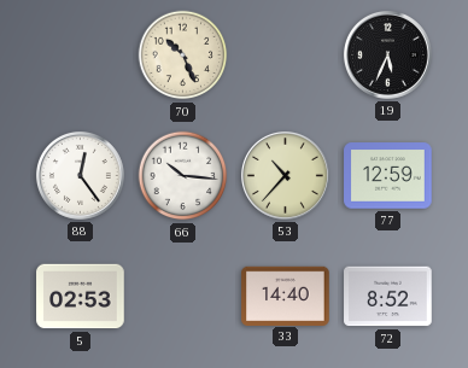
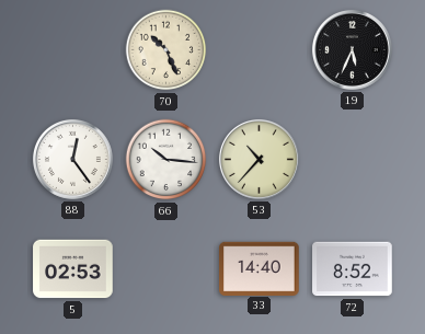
77: 12:59 -> none
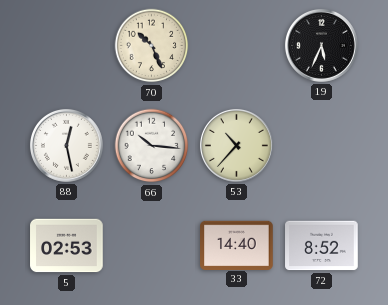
88: 12:24 -> 12:28
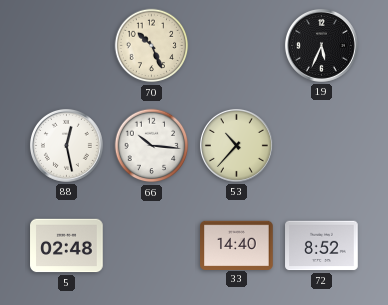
5: 02:53 -> 02:48
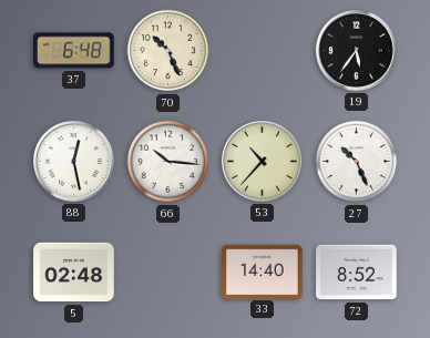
37: none -> 6:48
19: 5:34 -> 5:36
27: none -> 10:26
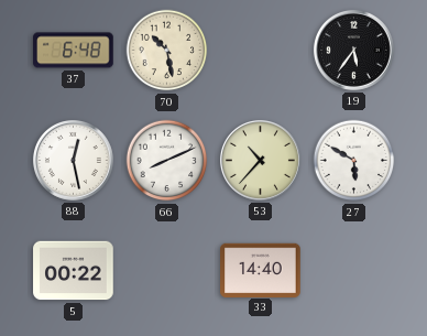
70: 10:26 -> 10:28
66: 10:16 -> 8:11
27: 10:26 -> 5:50
5: 02:48 -> 00:22
72: 8:52 -> none
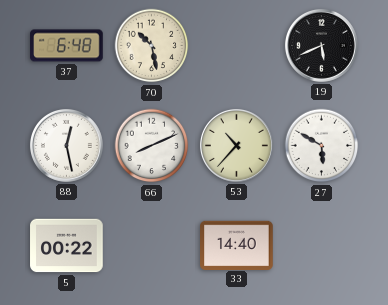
19: 5:36 -> 5:41
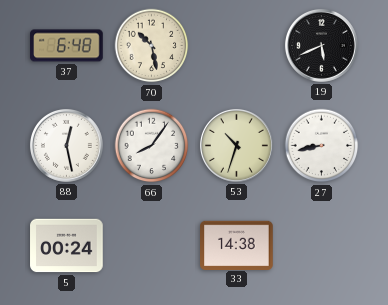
66: 8:11 -> 8:06
53: 10:37 -> 10:33
27: 5:50 -> 8:43
5: 00:22 -> 00:24
33: 14:40 -> 14:38
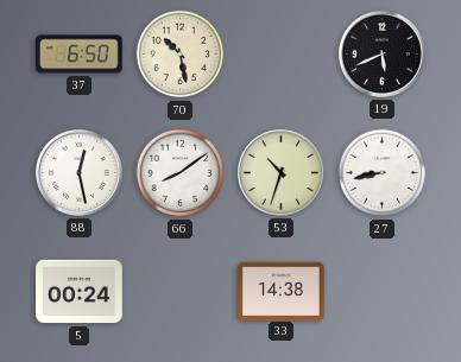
37: 6:48 -> 6:50
66: 8:06 -> 8:09
